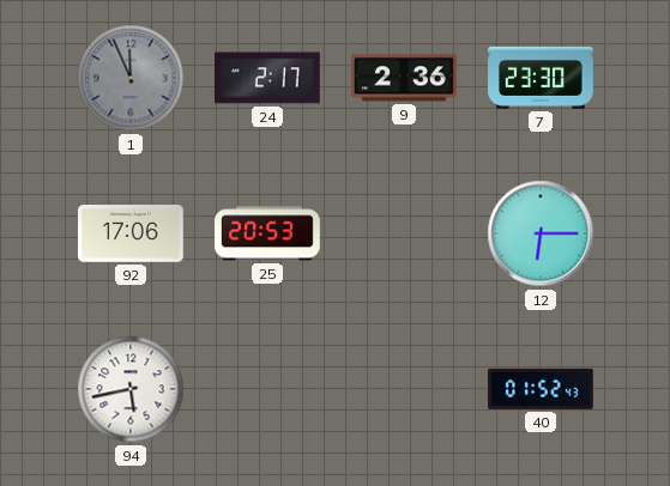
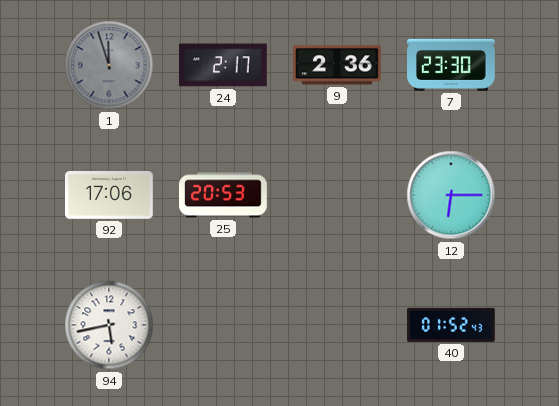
1: 11:56 -> 11:57
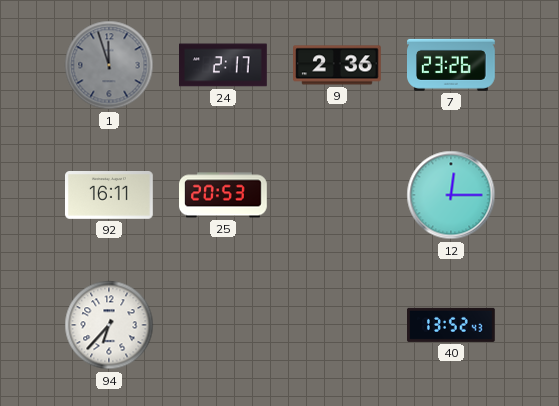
7: 23:30 -> 23:26
92: 17:06 -> 16:11
12: 6:15 -> 12:15
94: 5:43 -> 6:37
40: 01:52 -> 13:52
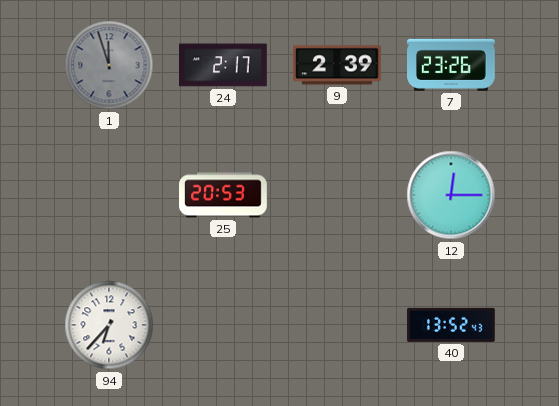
9: 2:36 -> 2:39
92: 16:11 -> none
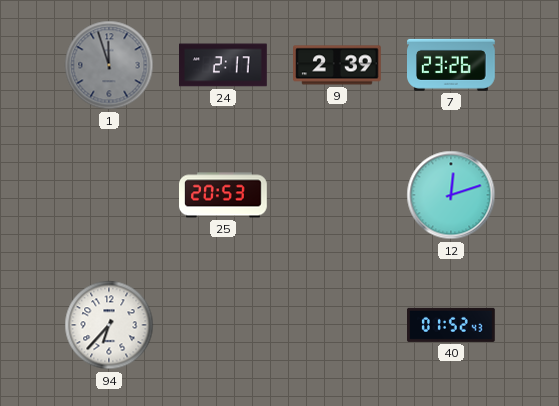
12: 12:15 -> 12:12
40: 13:52 -> 01:52
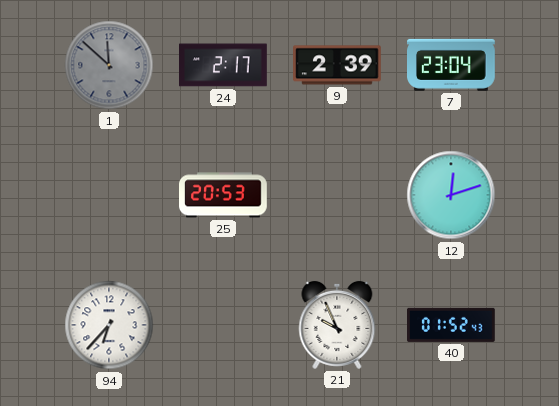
1: 11:57 -> 11:52
7: 23:26 -> 23:04
21: none -> 9:56
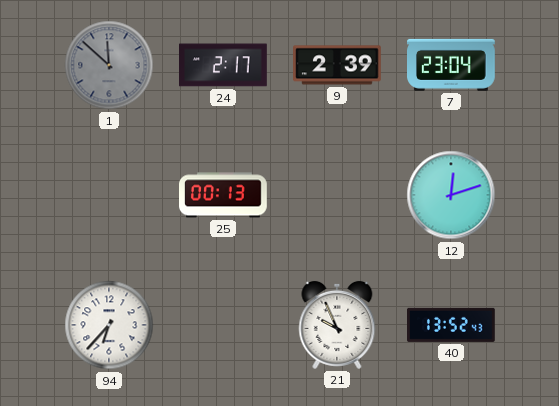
25: 20:53 -> 00:13
40: 01:52 -> 13:52
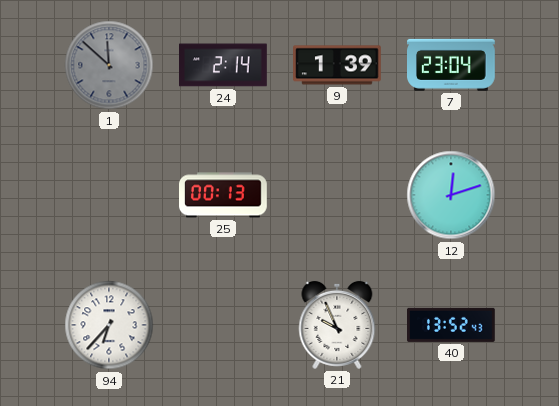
24: 2:17 -> 2:14
9: 2:39 -> 1:39
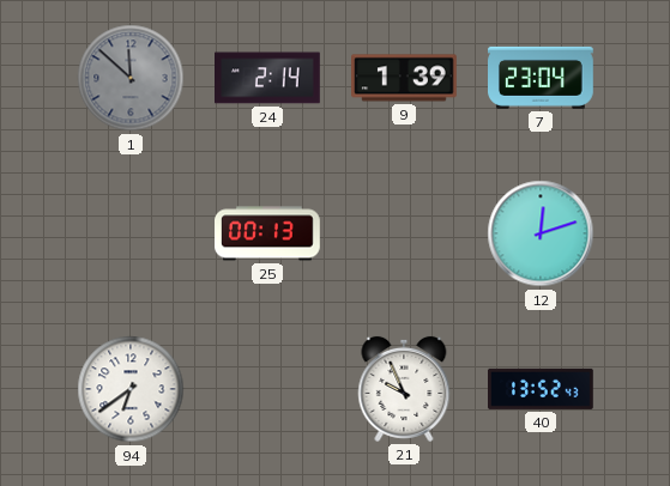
94: 6:37 -> 6:39
